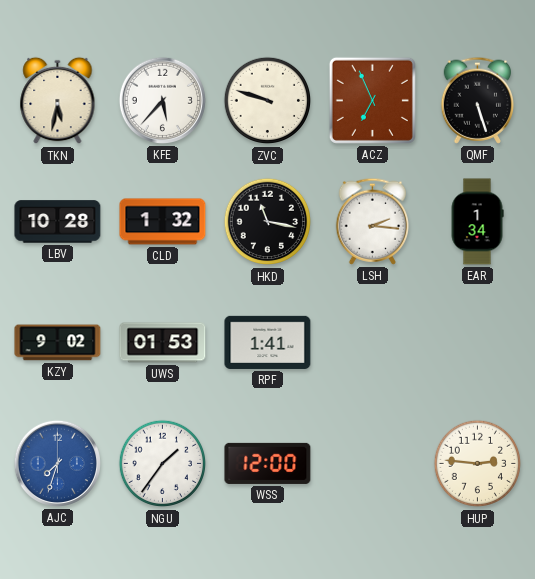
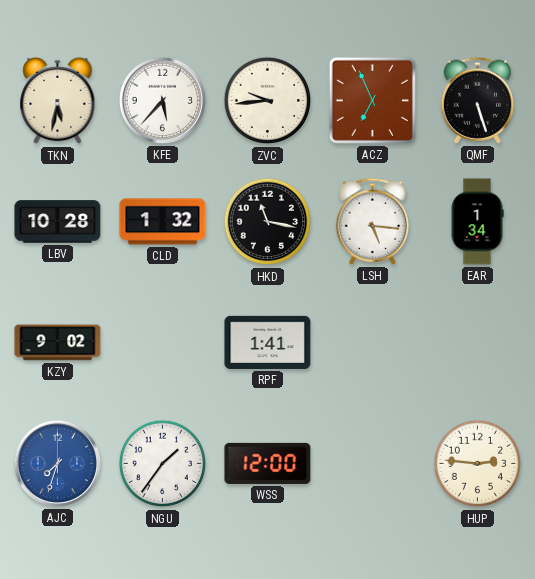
ZVC: 9:48 -> 9:44
LSH: 2:16 -> 5:16
UWS: 01:53 -> none
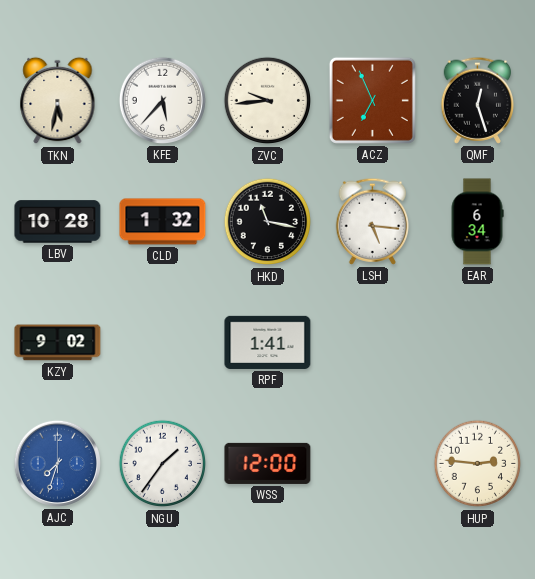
QMF: 5:27 -> 12:27
EAR: 1:34 -> 6:34
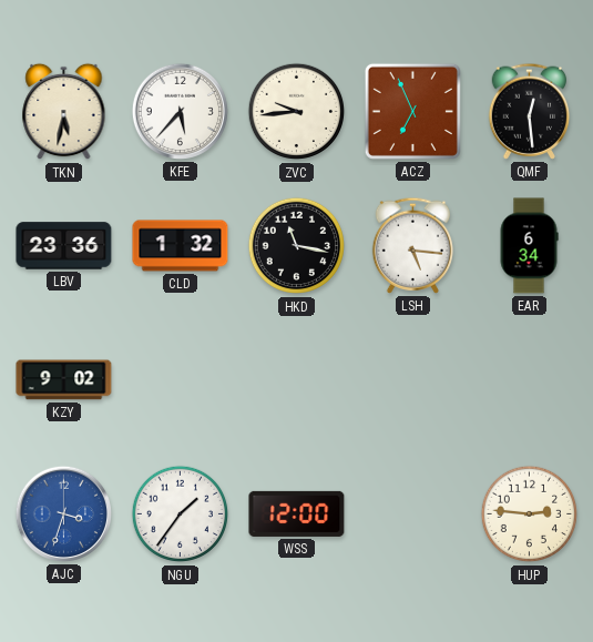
QMF: 12:27 -> 12:29
LBV: 10:28 -> 23:36
RPF: 1:41 -> none
AJC: 7:33 -> 3:33
